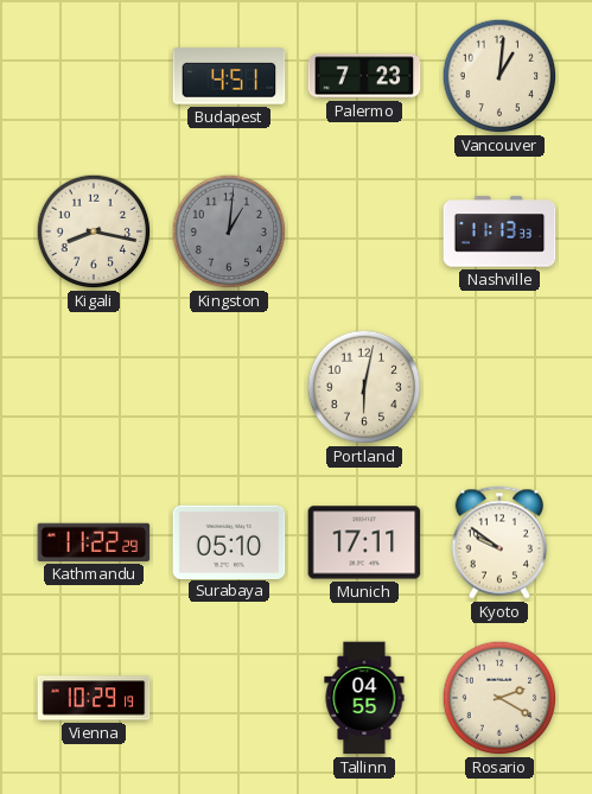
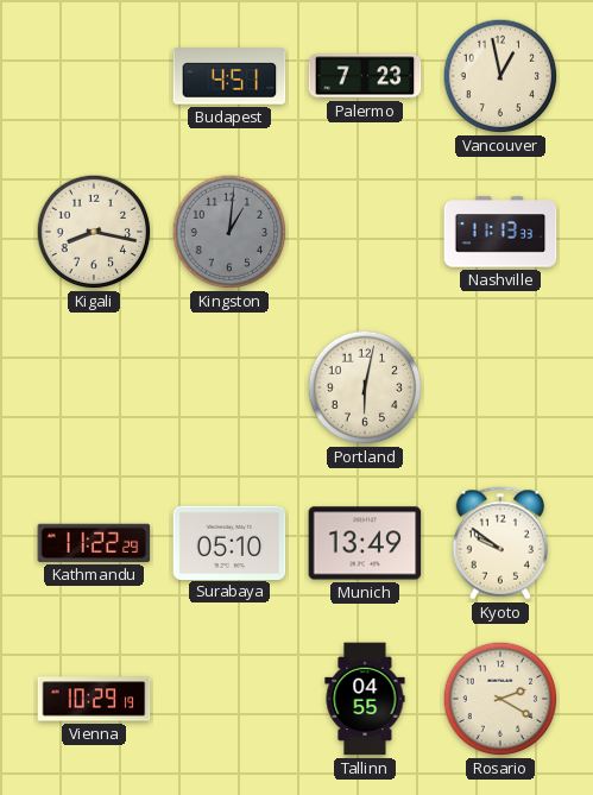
Vancouver: 1:01 -> 12:58
Munich: 17:11 -> 13:49
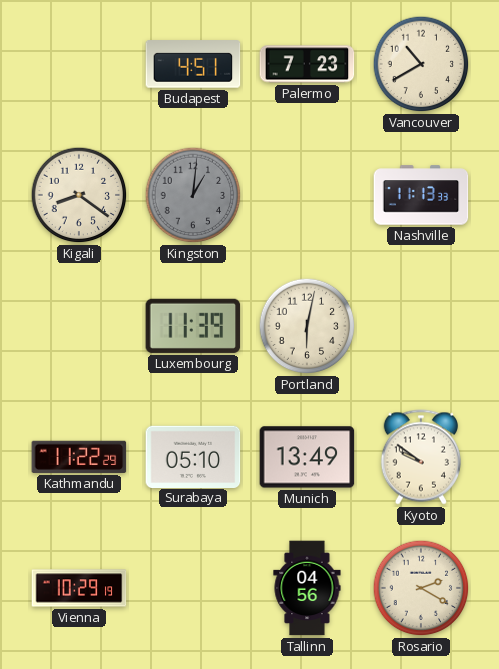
Vancouver: 12:58 -> 10:40
Kigali: 8:17 -> 8:21
Luxembourg: none -> 11:39
Tallinn: 04:55 -> 04:56
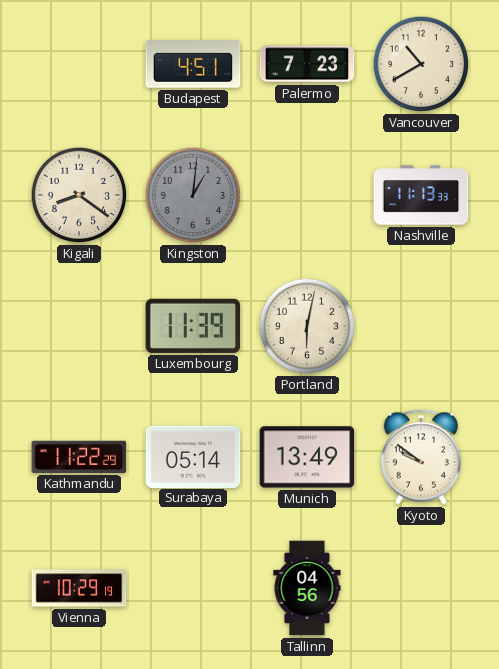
Surabaya: 05:10 -> 05:14
Rosario: 2:20 -> none
